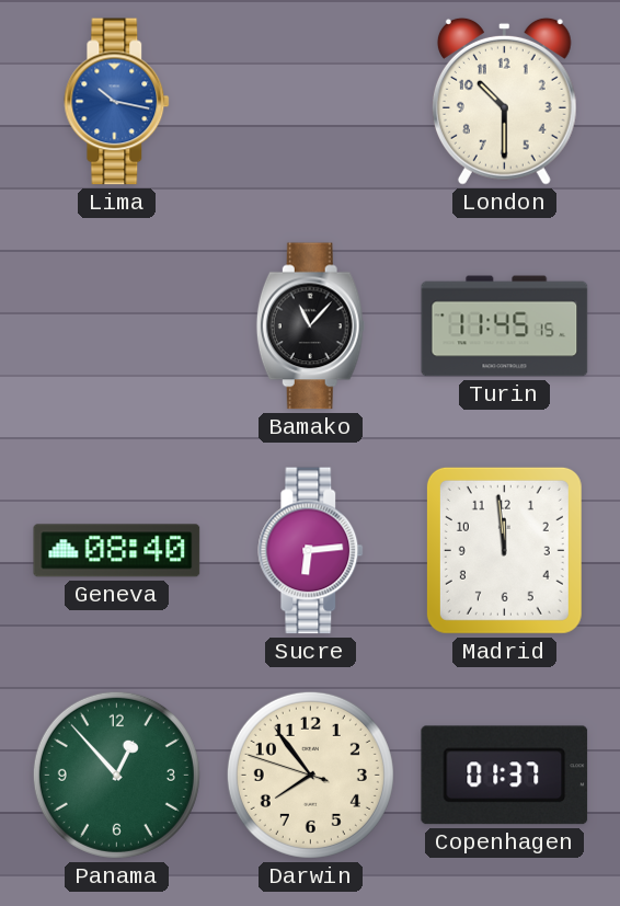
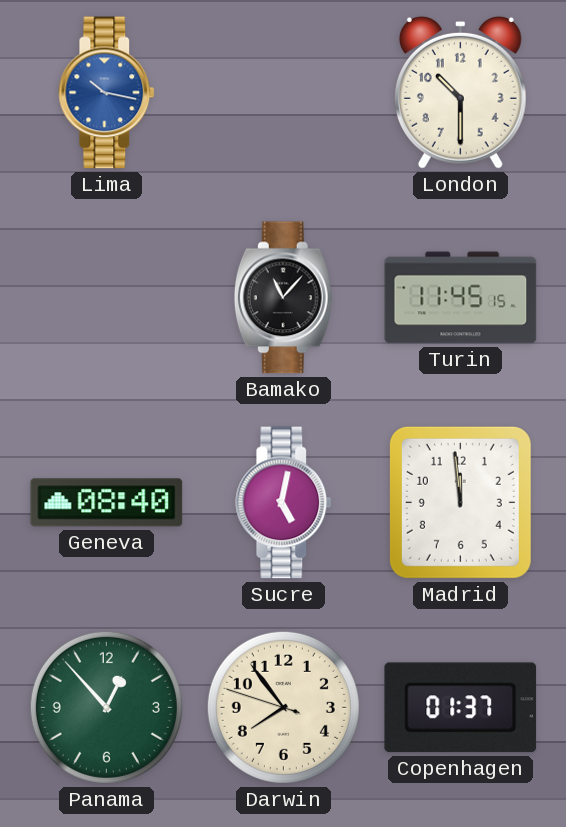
Sucre: 6:14 -> 5:02
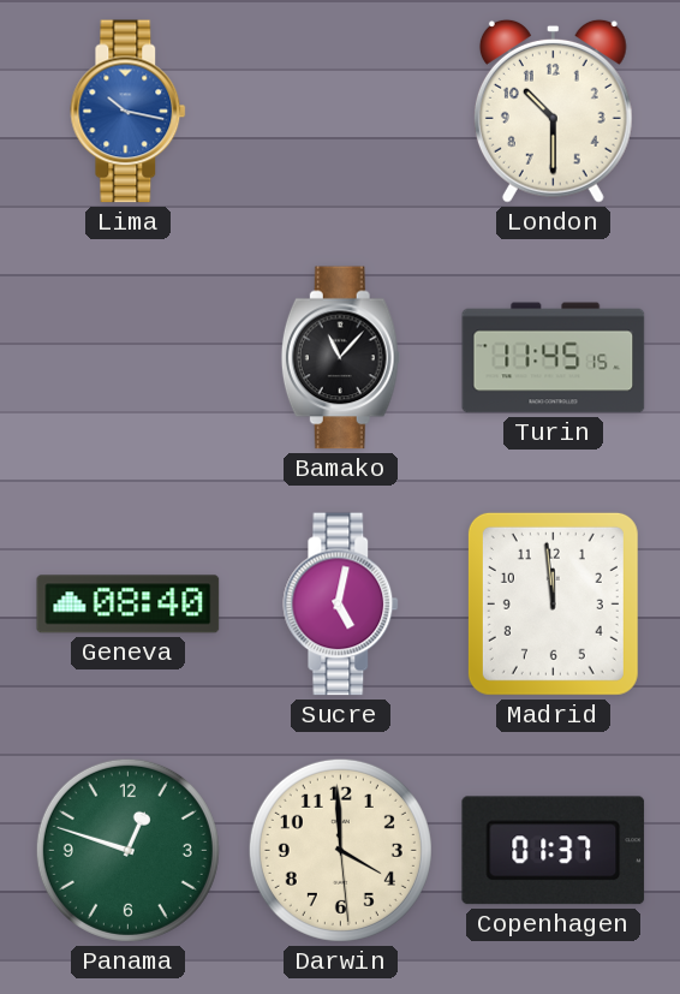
Panama: 12:53 -> 12:48
Darwin: 7:53 -> 3:59
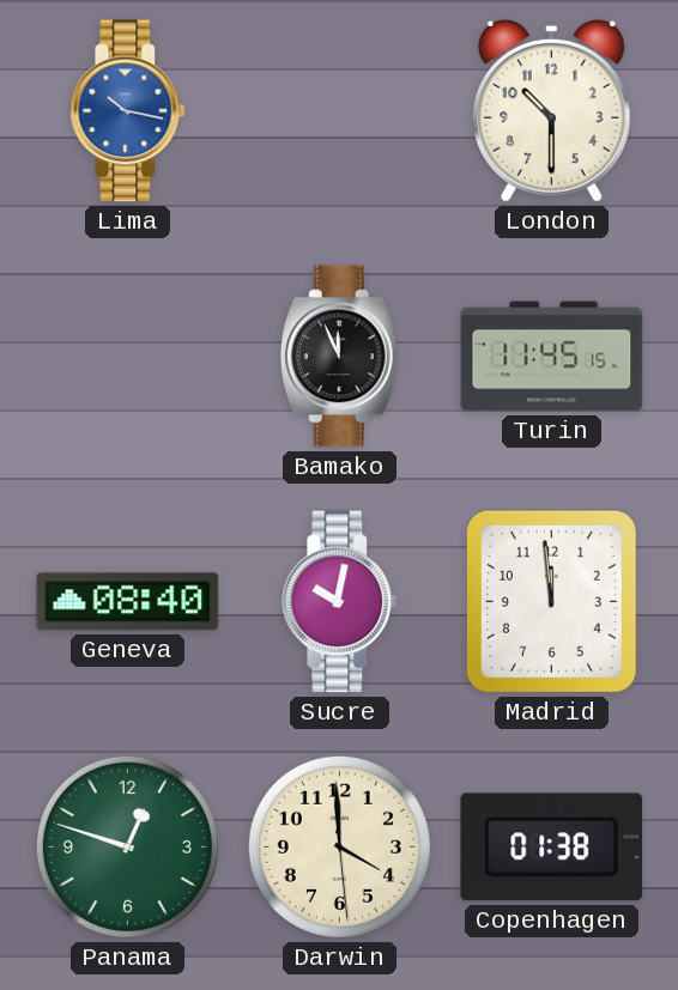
Bamako: 11:07 -> 11:56
Sucre: 5:02 -> 10:02
Copenhagen: 01:37 -> 01:38
